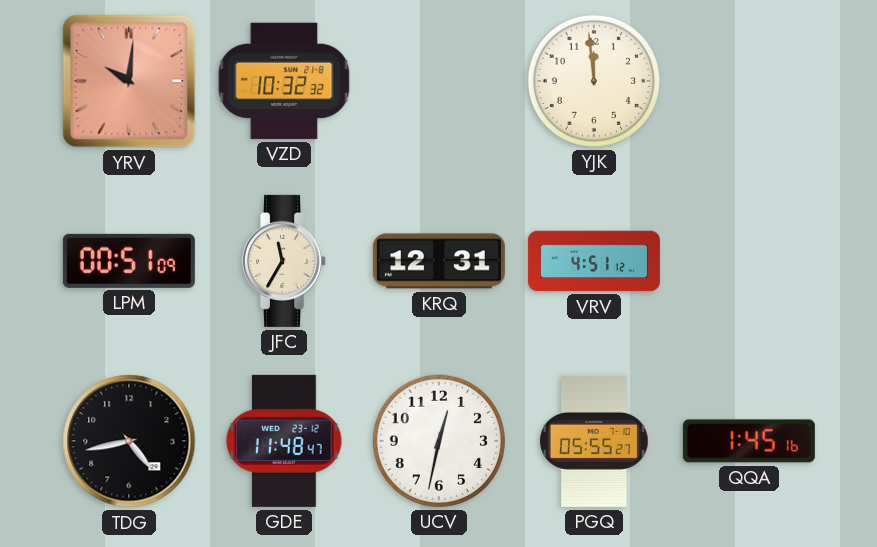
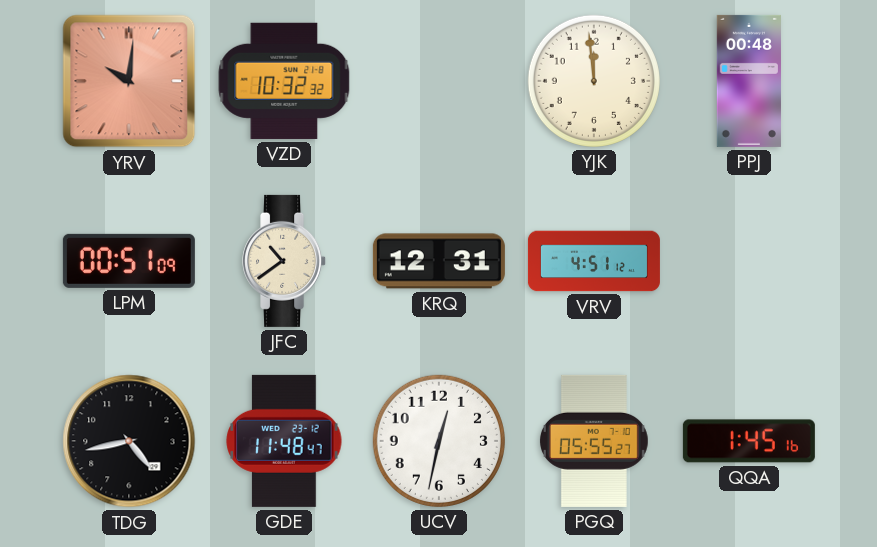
PPJ: none -> 00:48
JFC: 11:35 -> 10:39
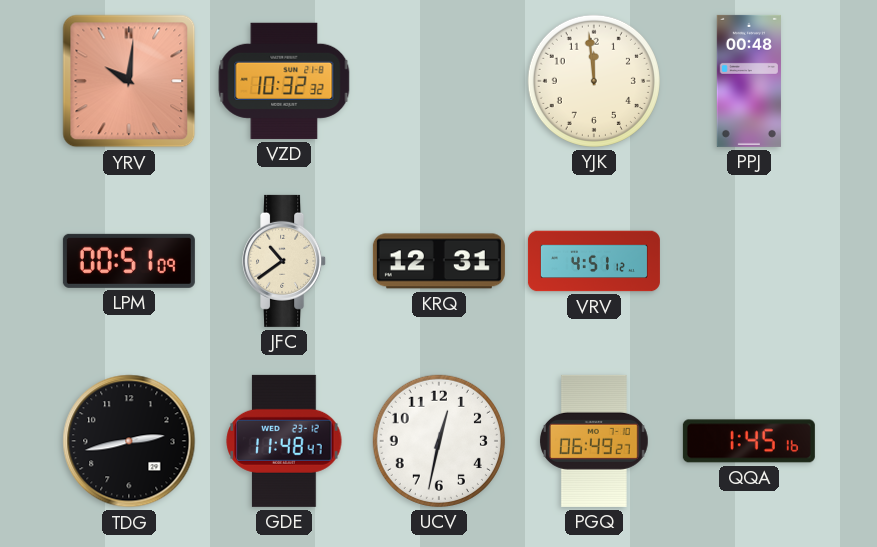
TDG: 4:43 -> 2:43
PGQ: 05:55 -> 06:49
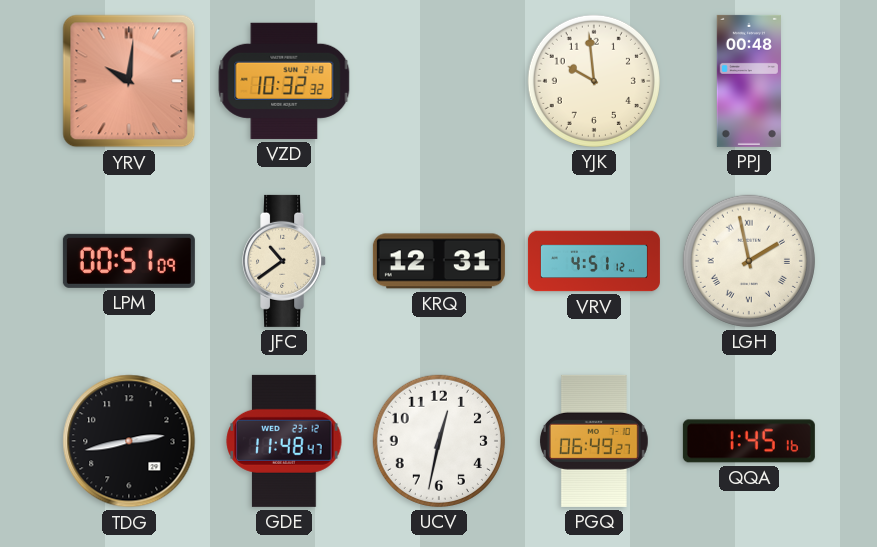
YJK: 11:59 -> 9:59
LGH: none -> 1:58
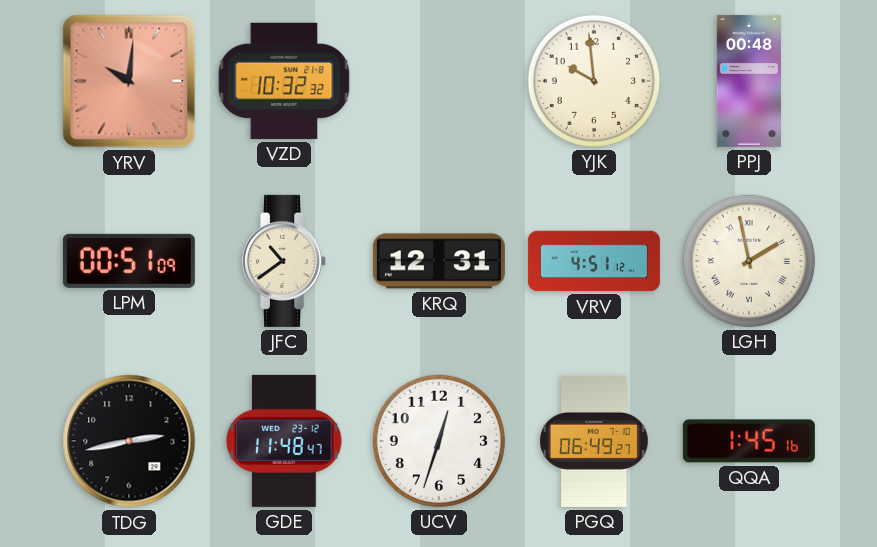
UCV: 12:32 -> 12:33
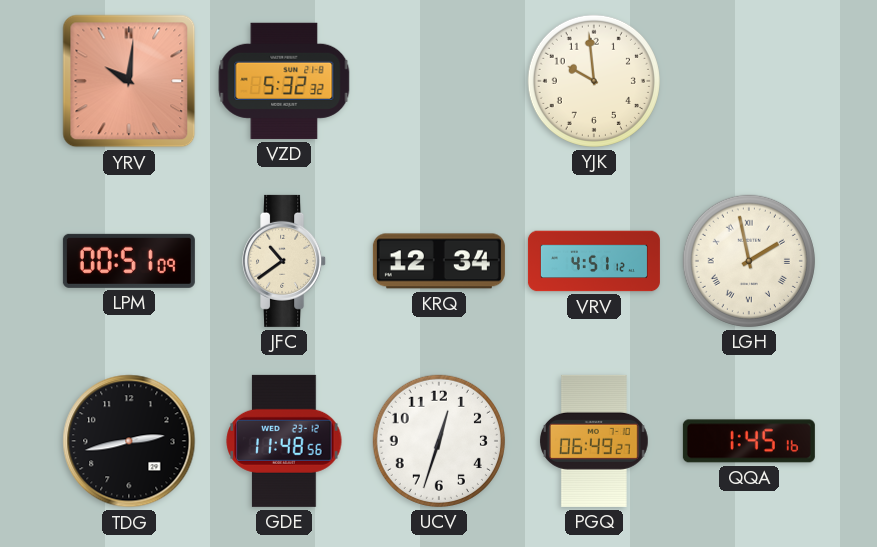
VZD: 10:32 -> 5:32
PPJ: 00:48 -> none
KRQ: 12:31 -> 12:34
GDE: 11:48:47 -> 11:48:56
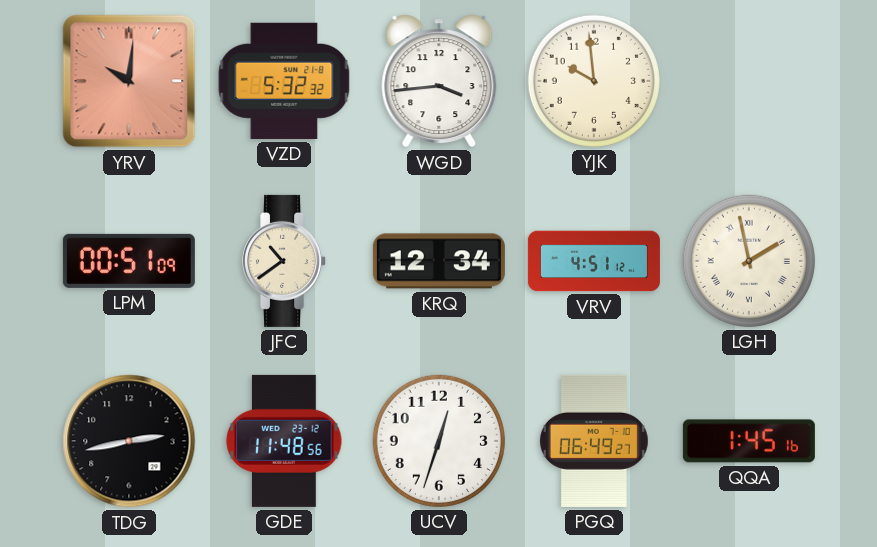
WGD: none -> 3:44
